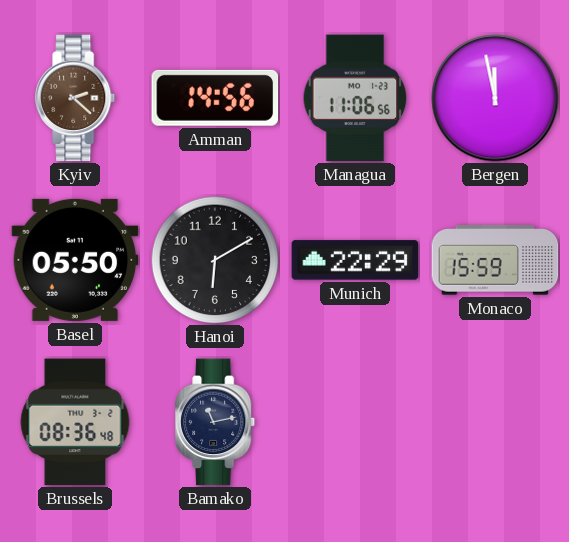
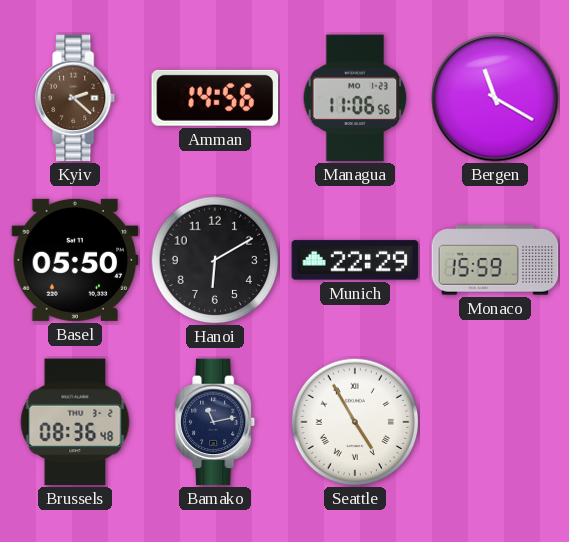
Bergen: 11:58 -> 11:20
Seattle: none -> 4:55
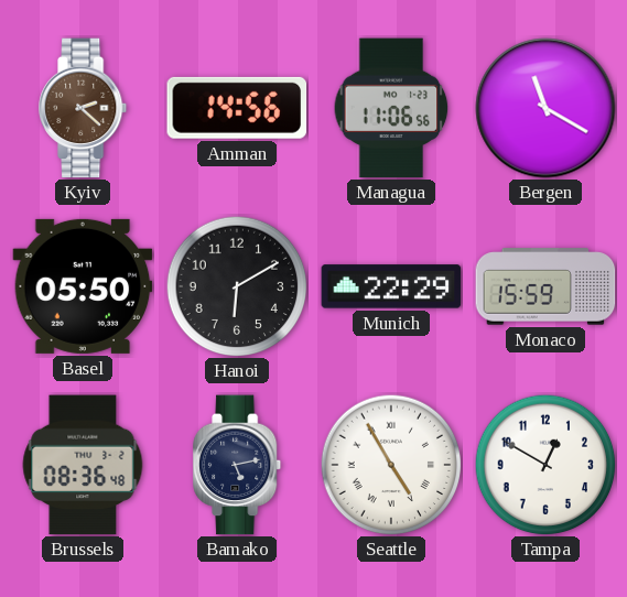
Bamako: 11:13 -> 5:13
Tampa: none -> 12:50
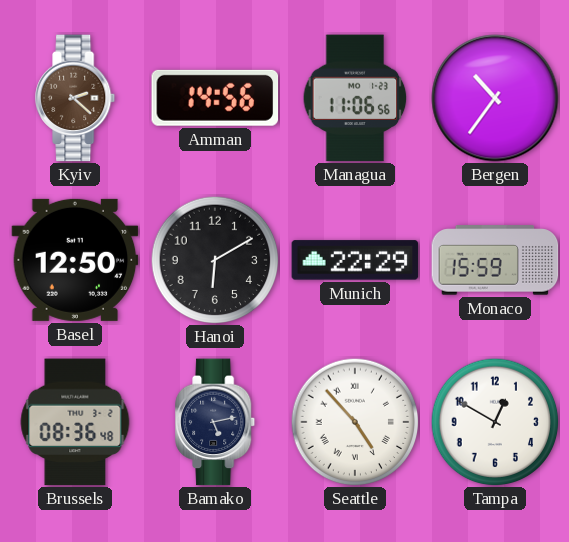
Bergen: 11:20 -> 10:36
Basel: 05:50 -> 12:50
Seattle: 4:55 -> 4:53
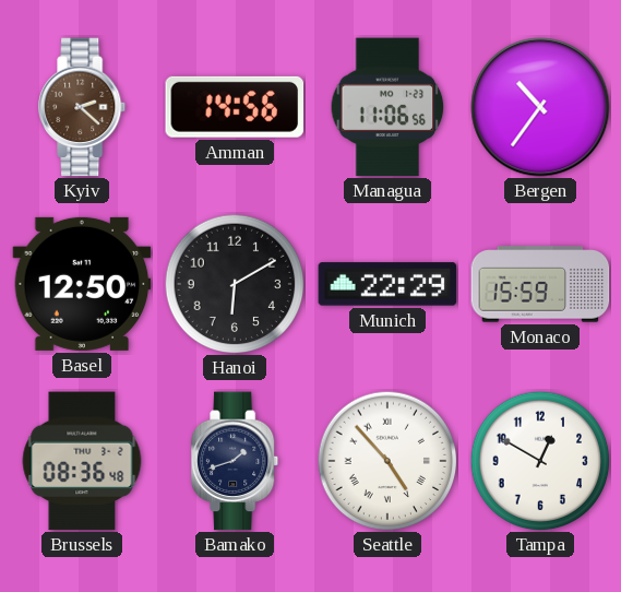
Bamako: 5:13 -> 1:42
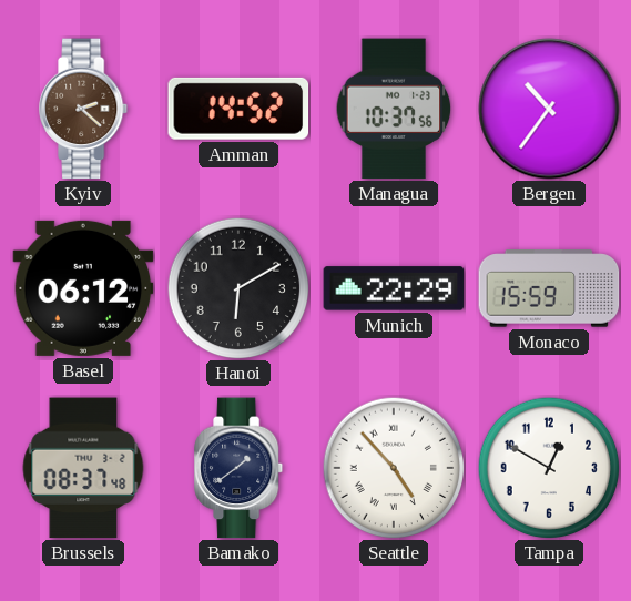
Amman: 14:56 -> 14:52
Managua: 11:06 -> 10:37
Basel: 12:50 -> 06:12
Brussels: 08:36 -> 08:37
Bamako: 1:42 -> 1:39
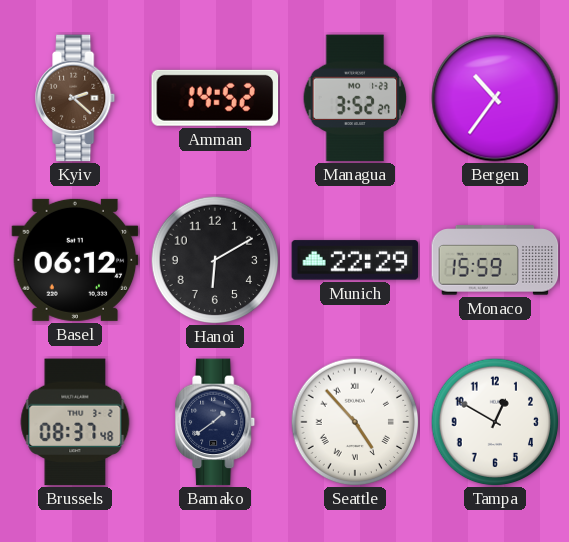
Managua: 10:37 -> 3:52
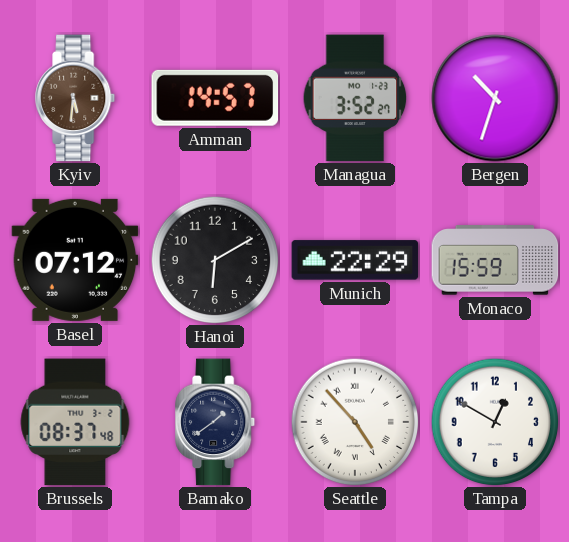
Kyiv: 2:22 -> 5:31
Amman: 14:52 -> 14:57
Bergen: 10:36 -> 10:33
Basel: 06:12 -> 07:12
